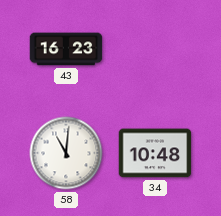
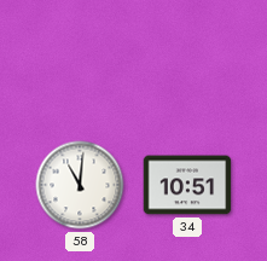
43: 16:23 -> none
34: 10:48 -> 10:51
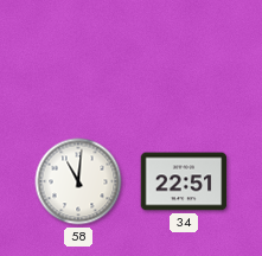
34: 10:51 -> 22:51
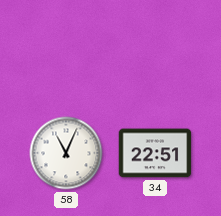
58: 11:01 -> 11:04
